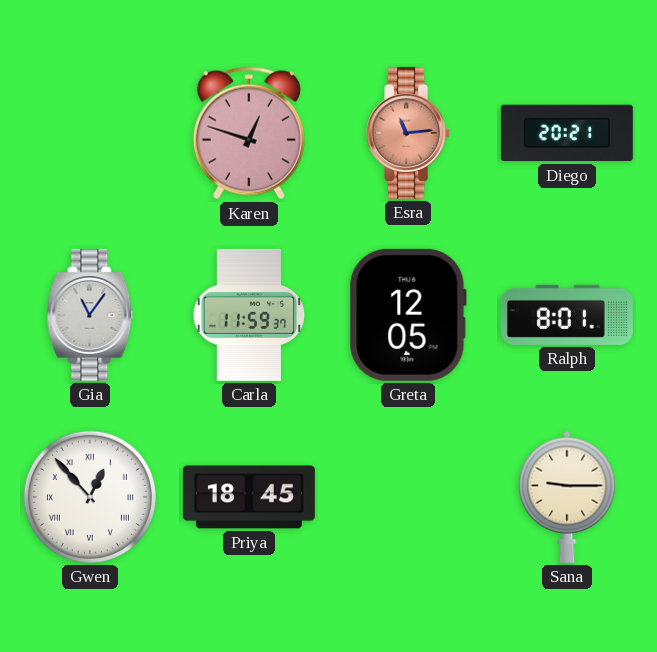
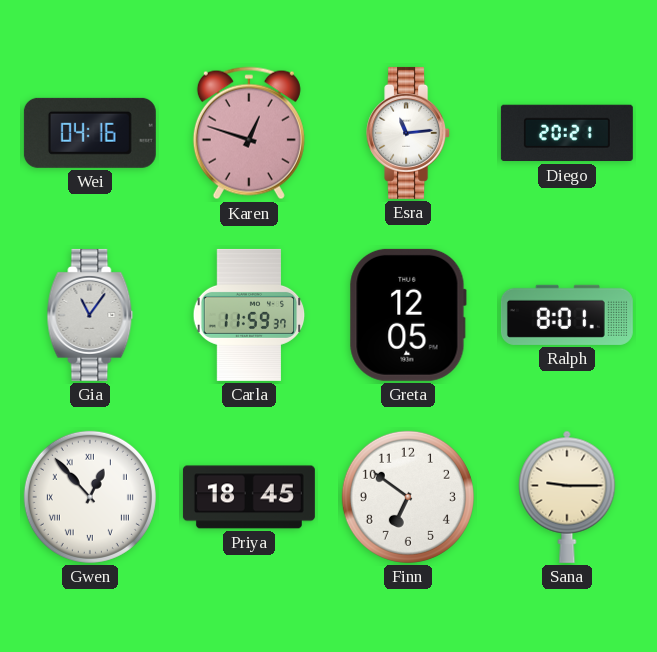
Wei: none -> 04:16
Esra dial: salmon -> white
Finn: none -> 6:51
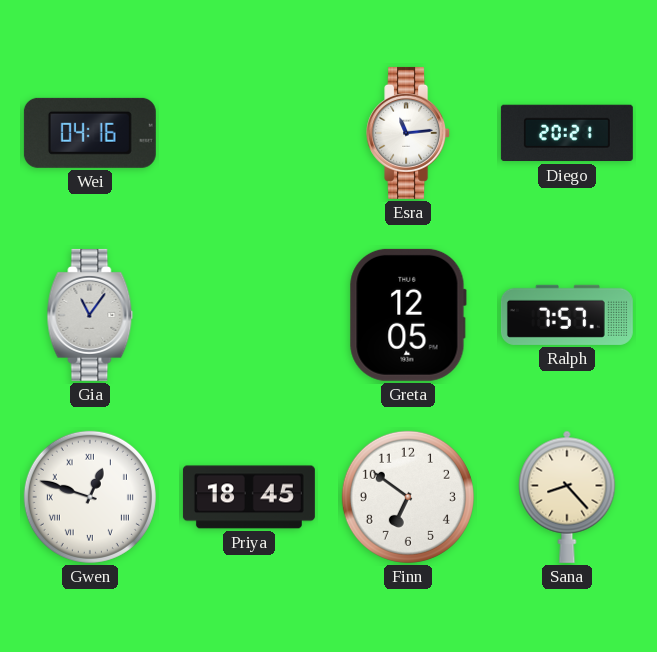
Karen: 12:48 -> none
Carla: 11:59 -> none
Ralph: 8:01 -> 7:57
Gwen: 12:53 -> 12:48
Sana: 9:15 -> 8:23
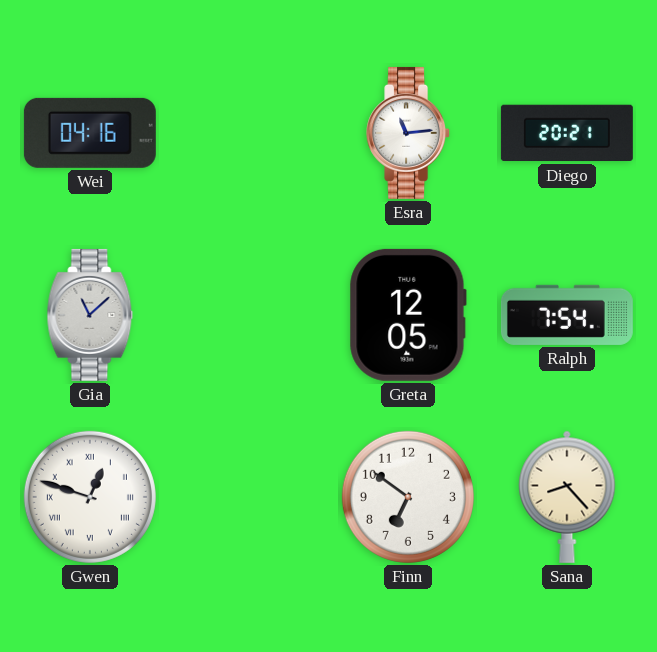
Gia: 11:06 -> 11:08
Ralph: 7:57 -> 7:54
Priya: 18:45 -> none
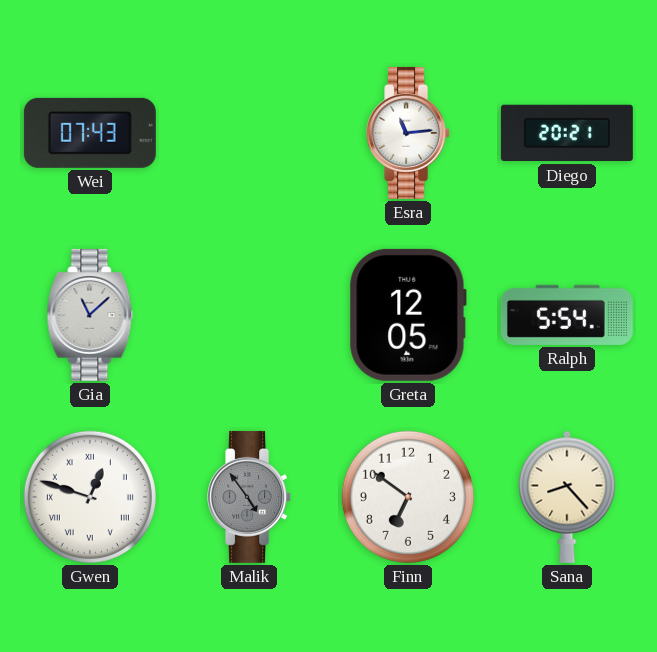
Wei: 04:16 -> 07:43
Ralph: 7:54 -> 5:54
Malik: none -> 4:54
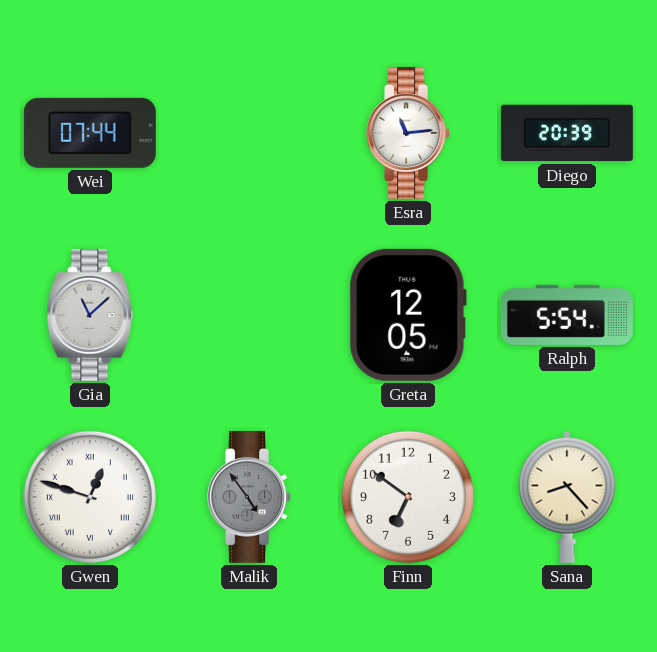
Wei: 07:43 -> 07:44
Diego: 20:21 -> 20:39
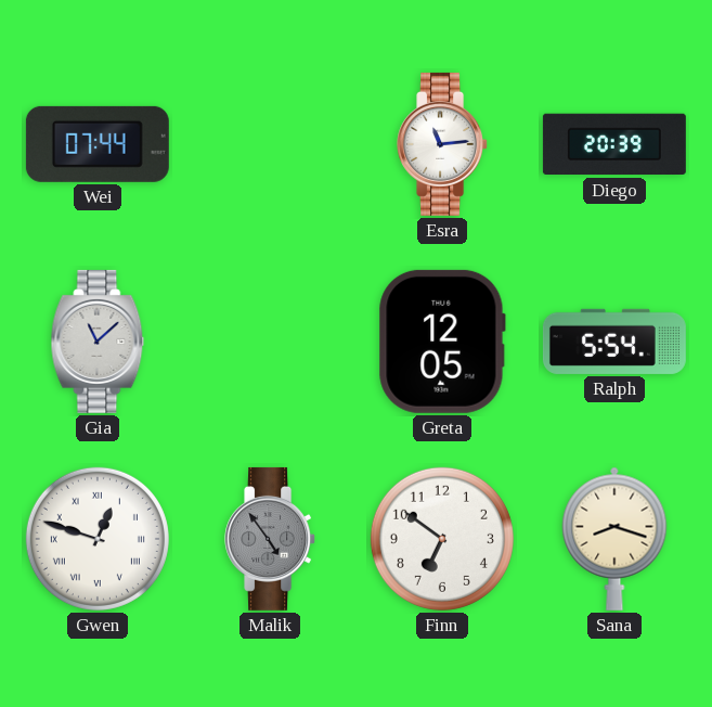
Sana: 8:23 -> 8:18
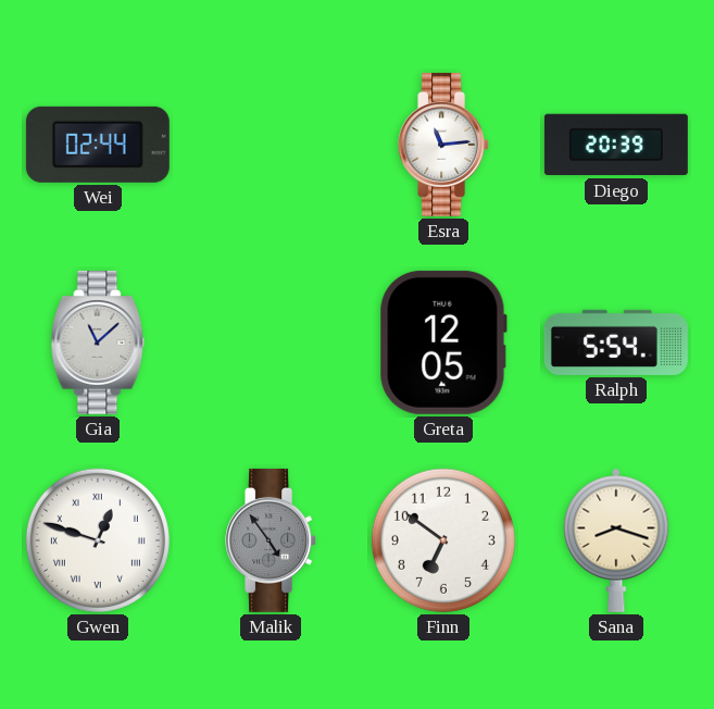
Wei: 07:44 -> 02:44
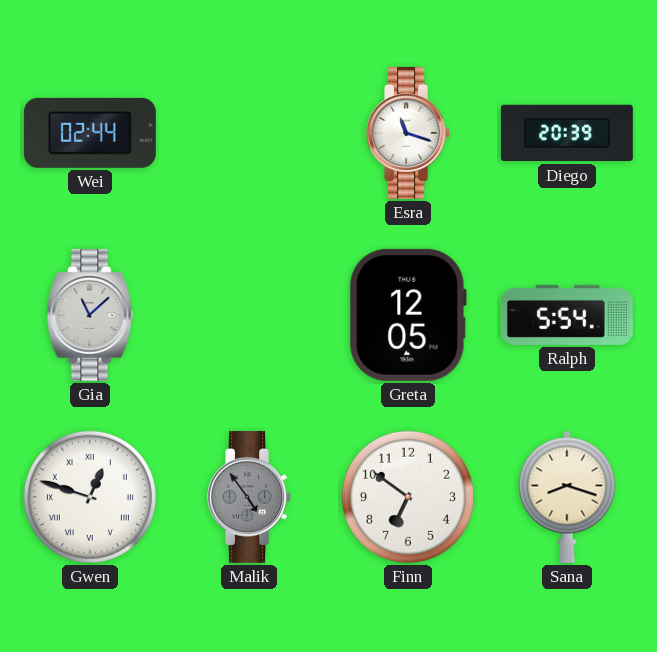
Esra: 11:14 -> 11:18
